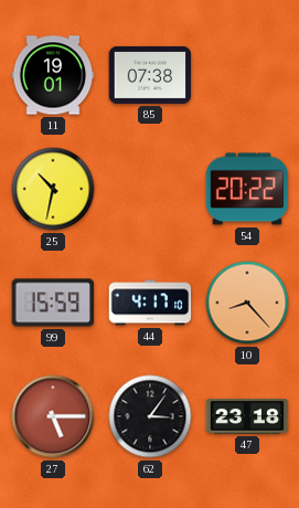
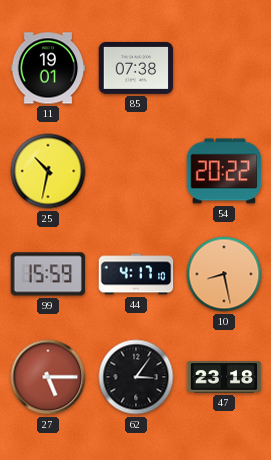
10: 8:23 -> 8:28
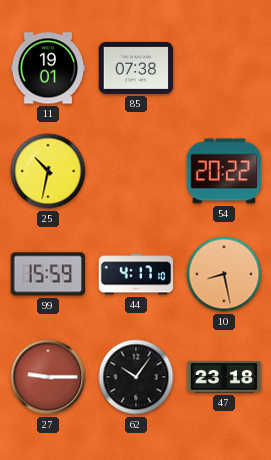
27: 5:15 -> 9:15
62: 3:06 -> 10:06
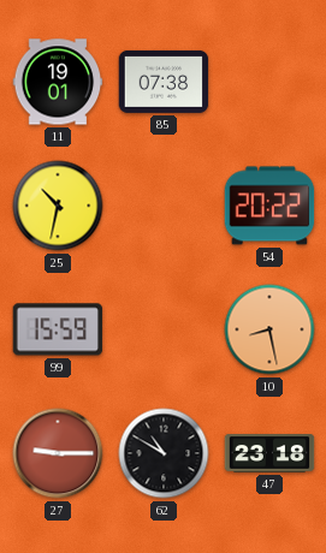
44: 4:17 -> none
62: 10:06 -> 10:50
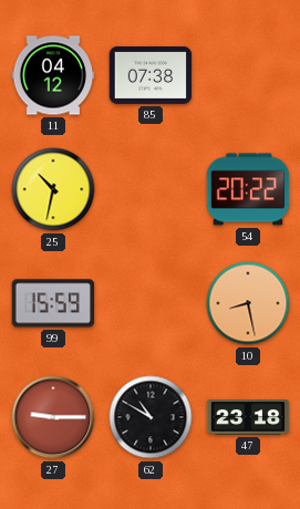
11: 19:01 -> 04:12
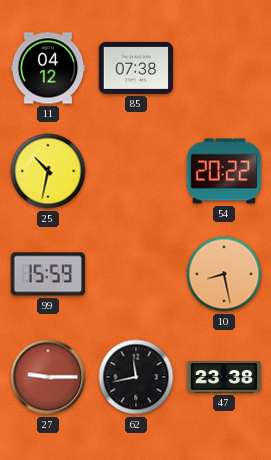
62: 10:50 -> 11:43
47: 23:18 -> 23:38
